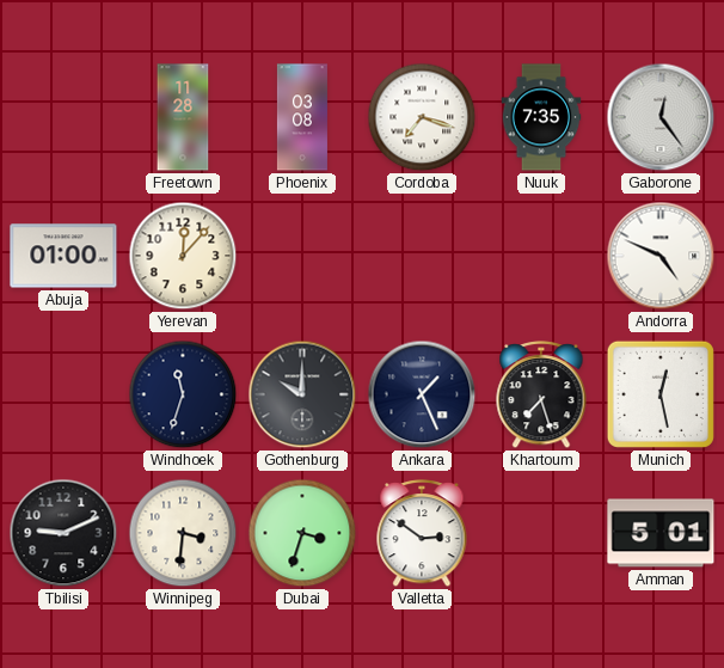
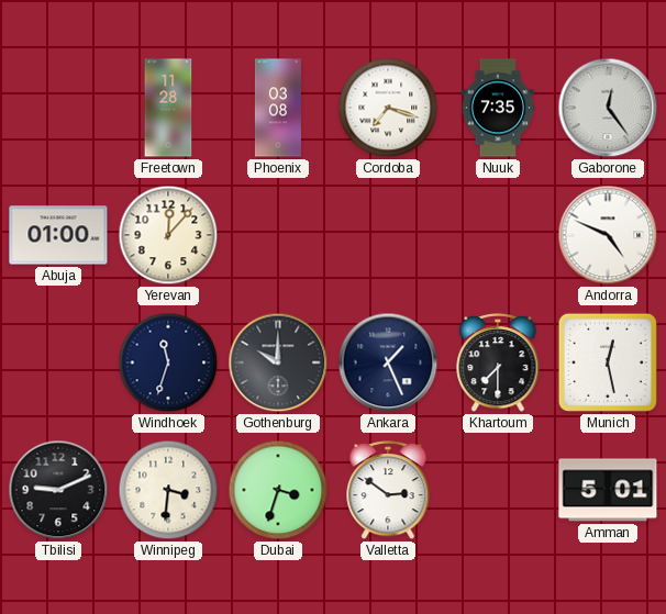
Khartoum: 7:27 -> 7:30
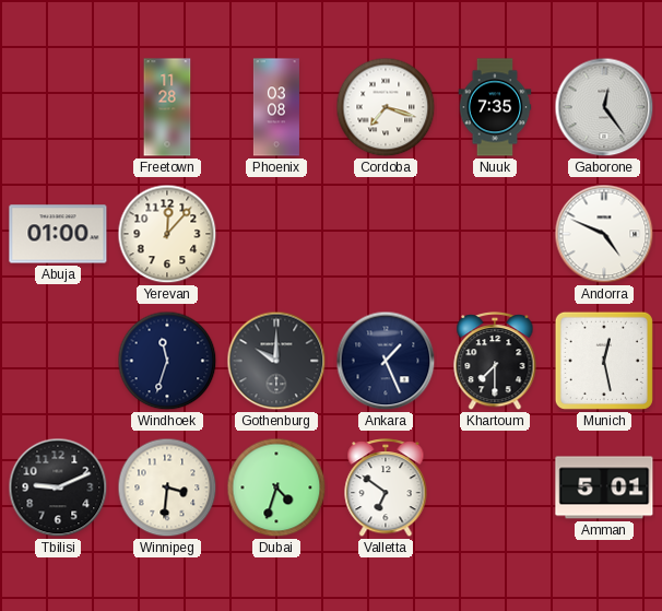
Dubai: 3:33 -> 4:33
Valletta: 2:51 -> 6:51
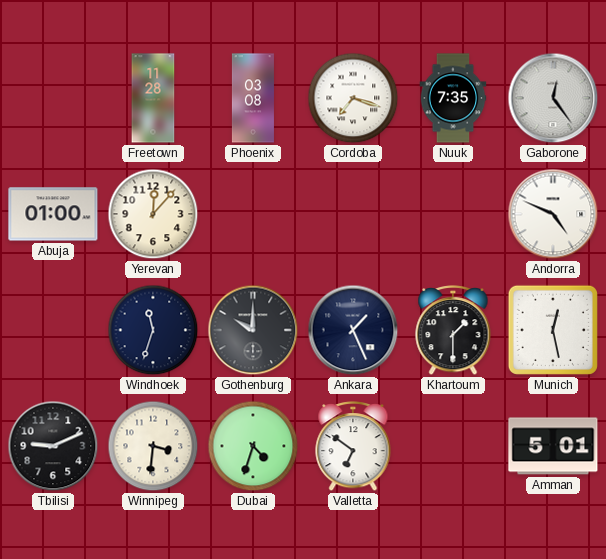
Khartoum: 7:30 -> 1:30
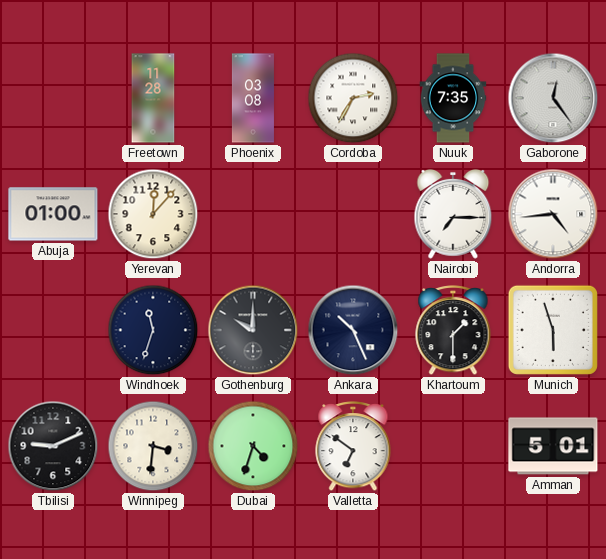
Cordoba: 7:18 -> 2:35
Nairobi: none -> 7:15
Andorra: 4:49 -> 4:44
Ankara: 1:26 -> 10:26
Munich: 12:28 -> 5:57
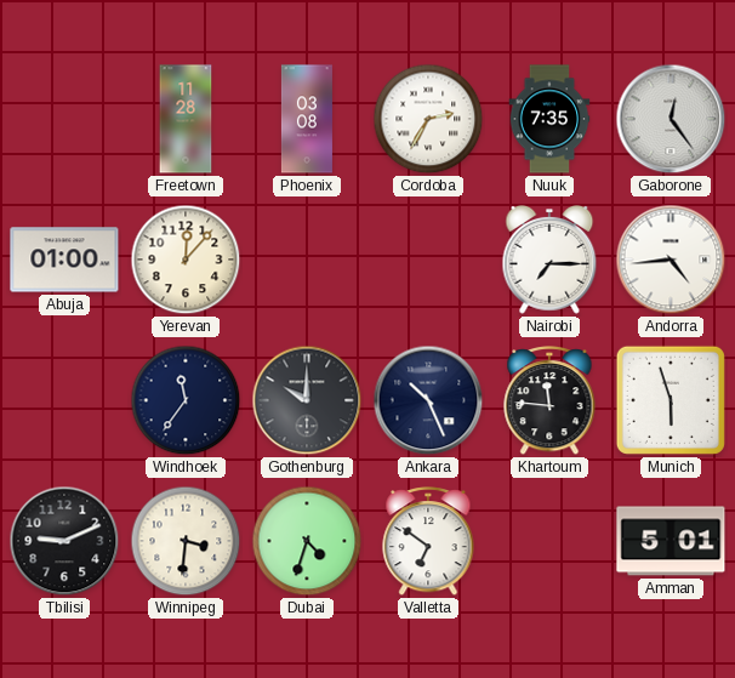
Windhoek: 11:33 -> 11:36
Khartoum: 1:30 -> 11:46
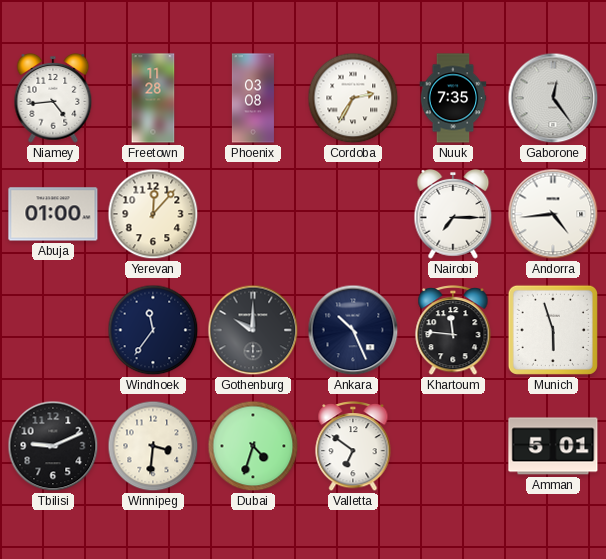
Niamey: none -> 4:44
